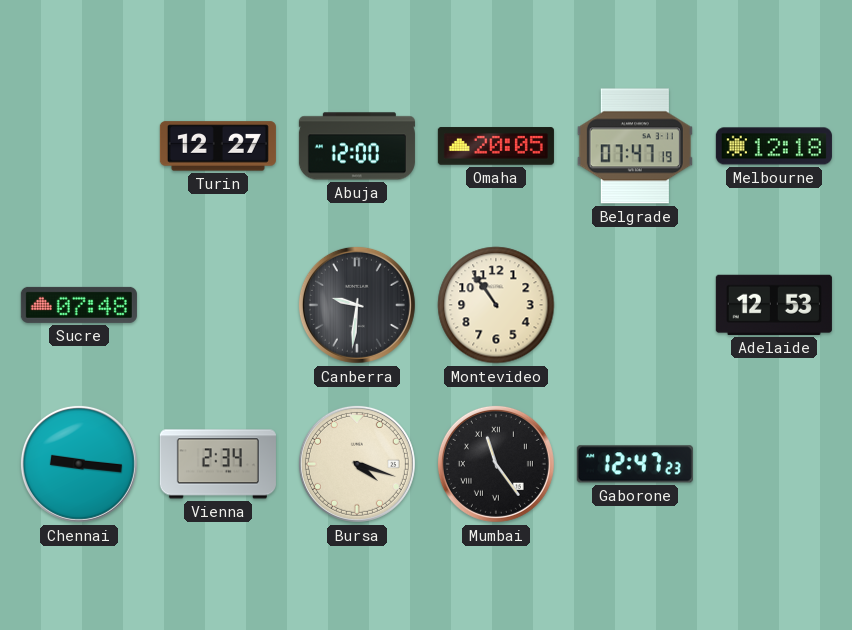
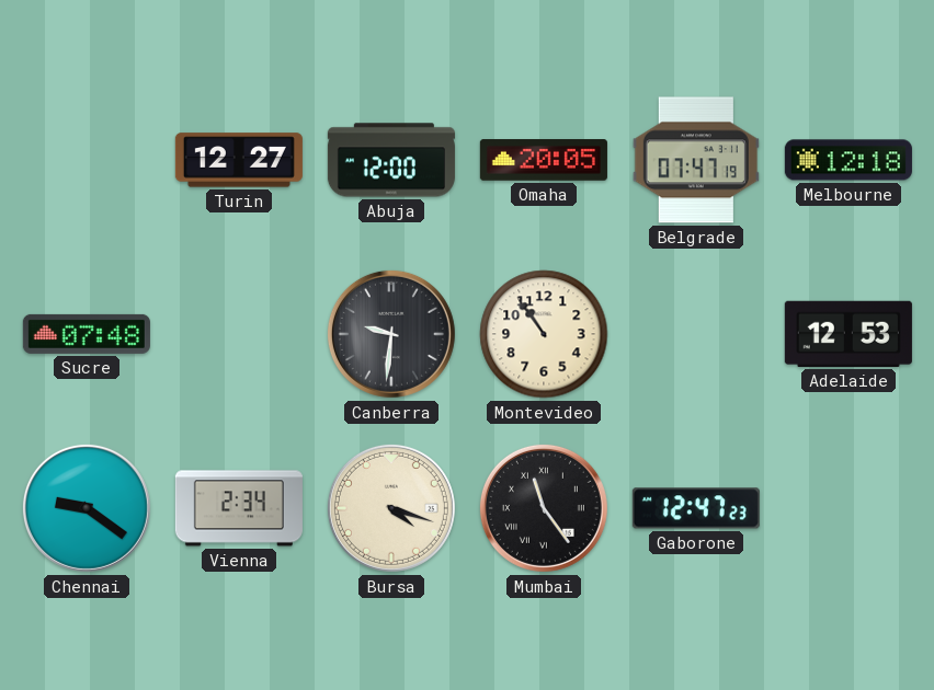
Chennai: 9:16 -> 9:21
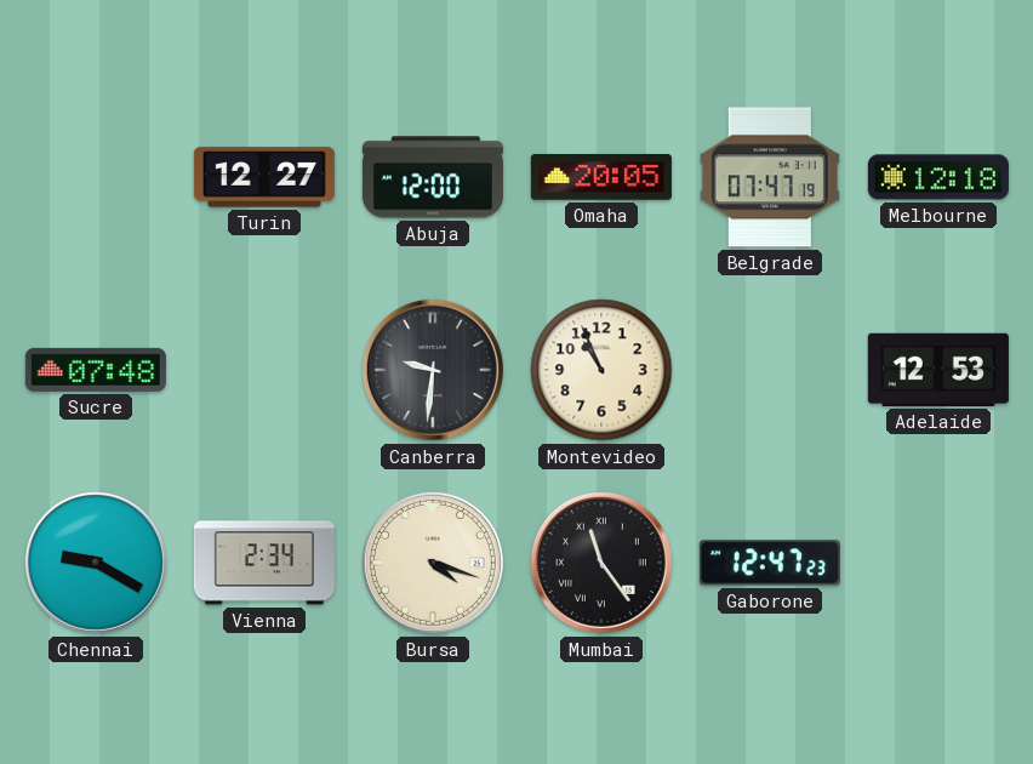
Montevideo: 10:54 -> 10:56
Chennai: 9:21 -> 9:20
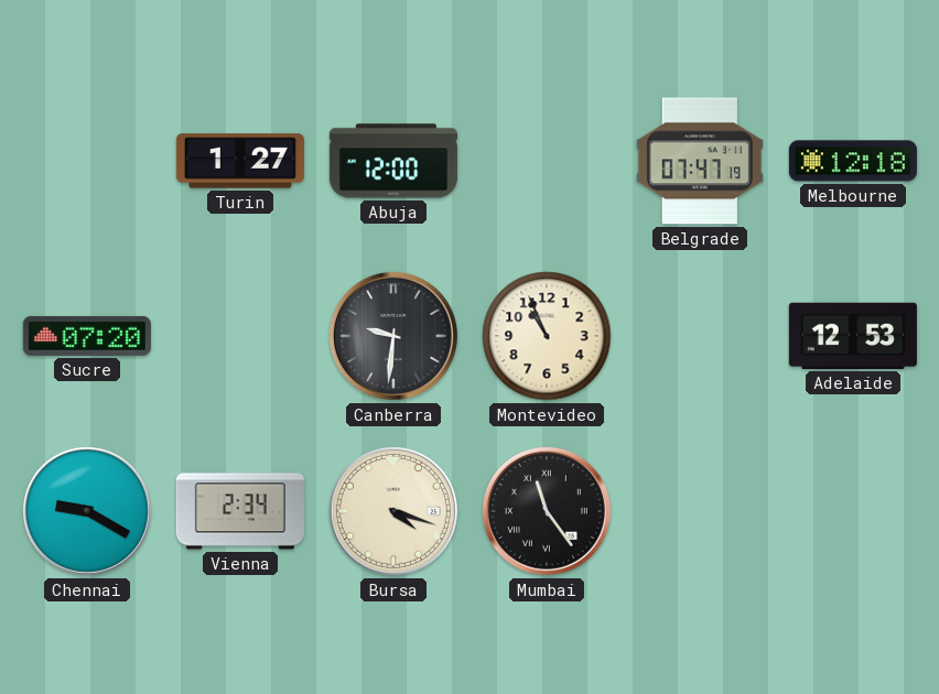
Turin: 12:27 -> 1:27
Omaha: 20:05 -> none
Sucre: 07:48 -> 07:20
Gaborone: 12:47 -> none
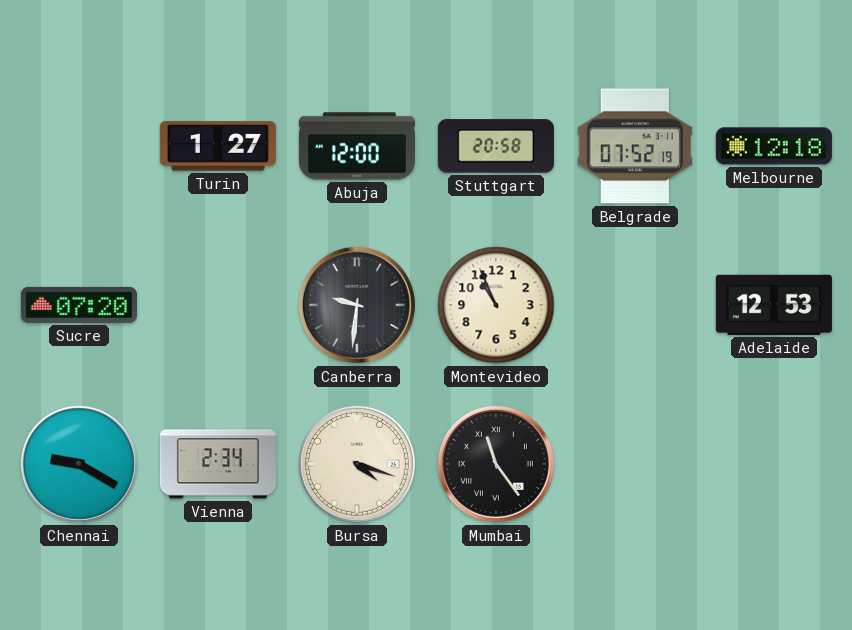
Stuttgart: none -> 20:58
Belgrade: 07:47 -> 07:52
